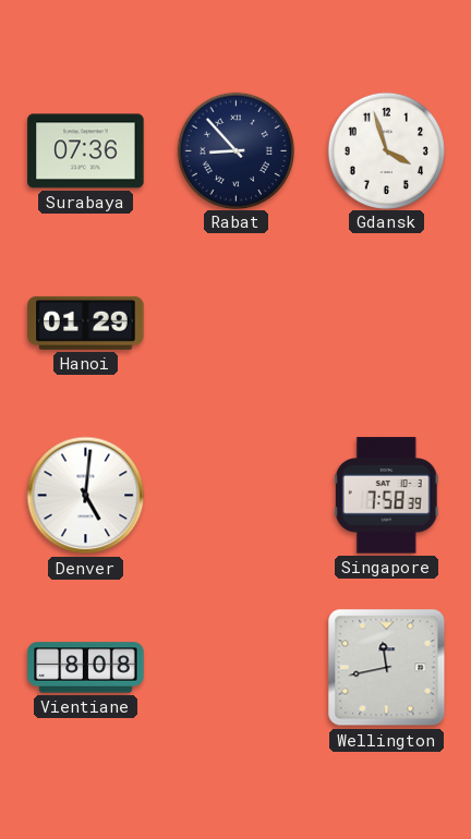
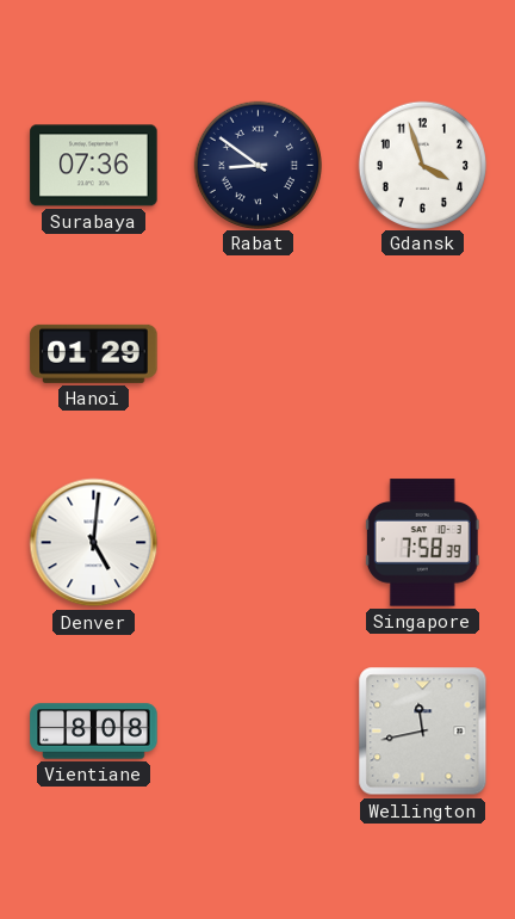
Rabat: 8:53 -> 8:51
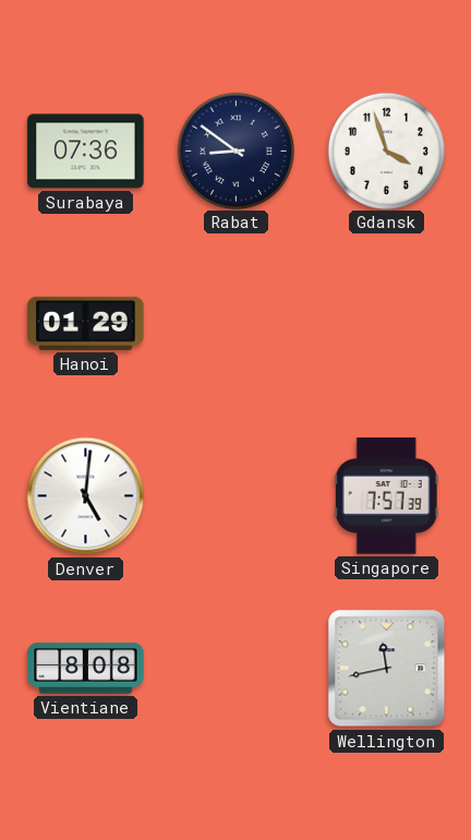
Singapore: 7:58 -> 7:57
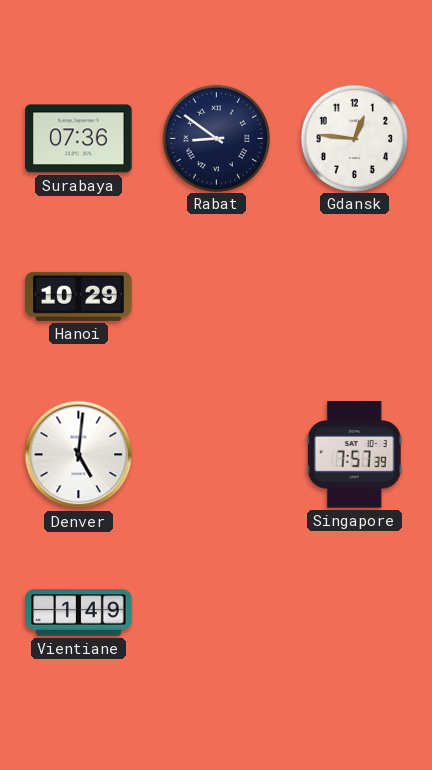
Gdansk: 3:57 -> 12:46
Hanoi: 01:29 -> 10:29
Vientiane: 8:08 -> 1:49
Wellington: 11:43 -> none
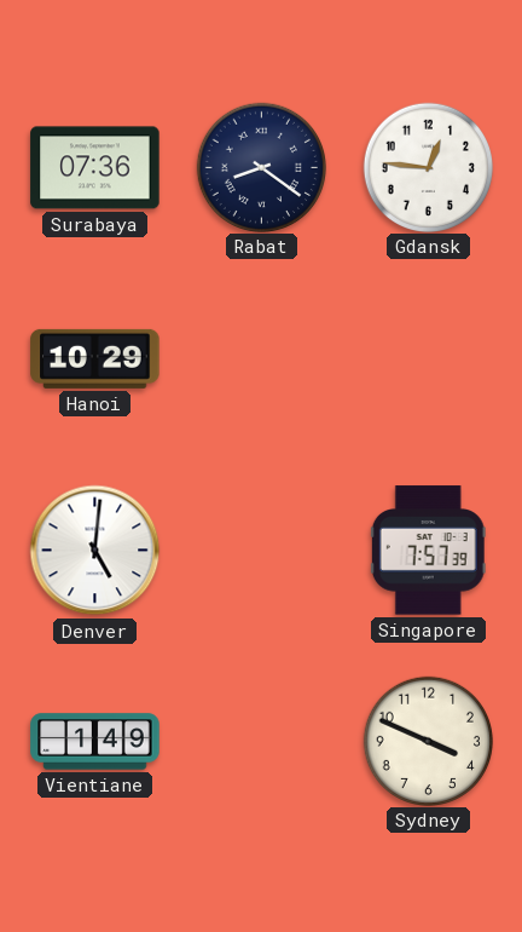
Rabat: 8:51 -> 8:21
Sydney: none -> 3:49
